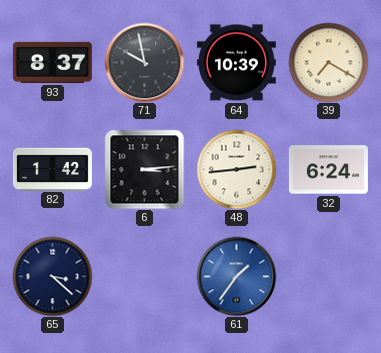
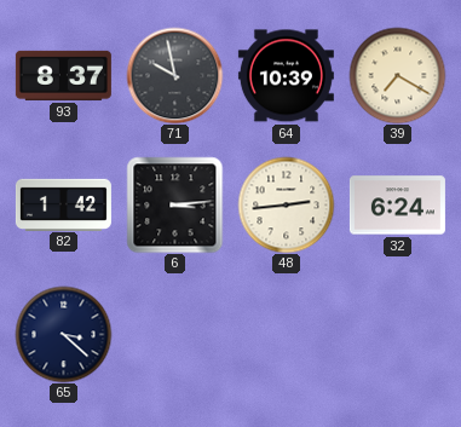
61: 1:36 -> none
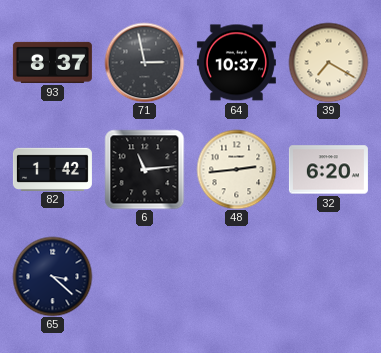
71: 9:58 -> 2:58
64: 10:39 -> 10:37
6: 3:14 -> 11:14
32: 6:24 -> 6:20
